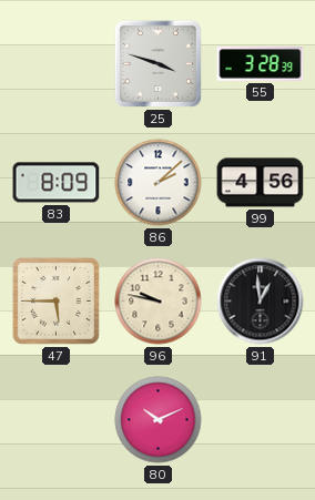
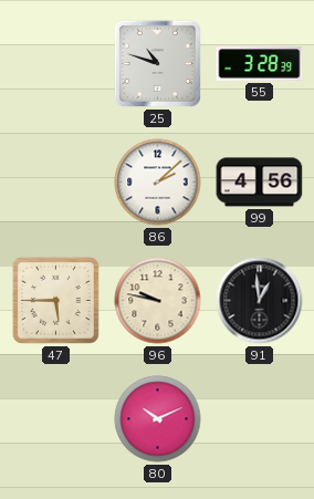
25: 3:48 -> 10:48
83: 8:09 -> none
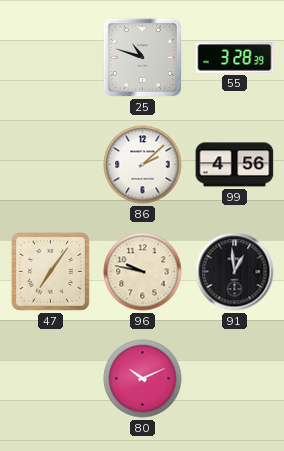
47: 5:45 -> 7:06
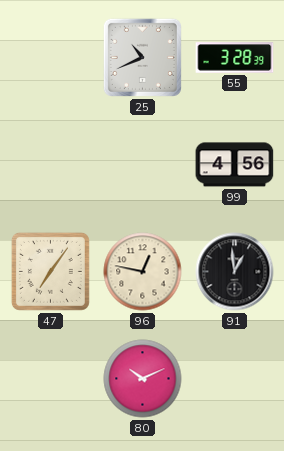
25: 10:48 -> 10:41
86: 2:08 -> none
96: 9:47 -> 12:47
